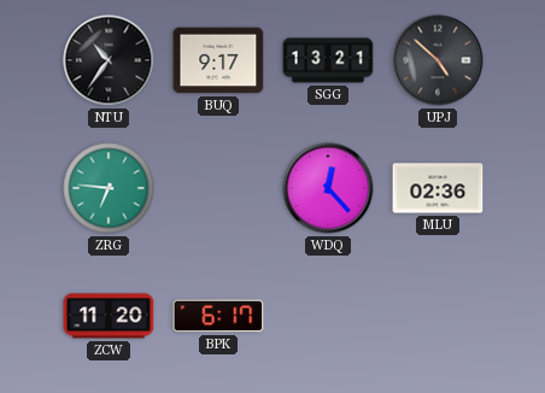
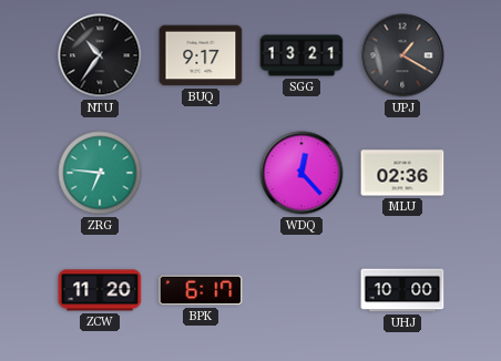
UPJ: 4:52 -> 1:20
UHJ: none -> 10:00
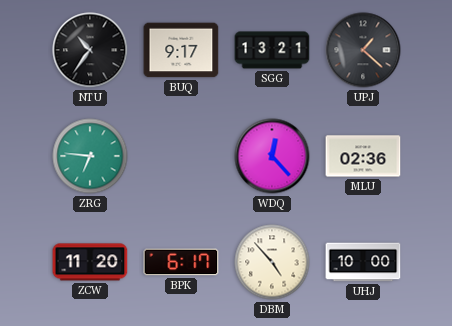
UPJ: 1:20 -> 1:22
DBM: none -> 4:53
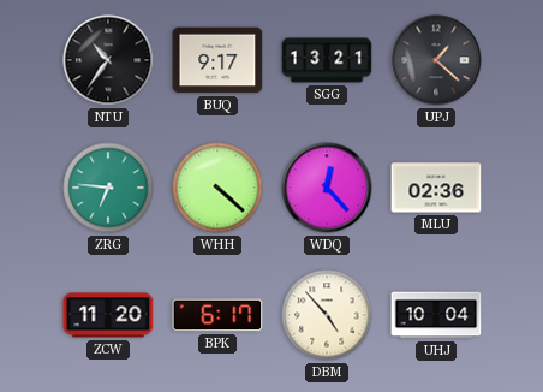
WHH: none -> 4:22
UHJ: 10:00 -> 10:04
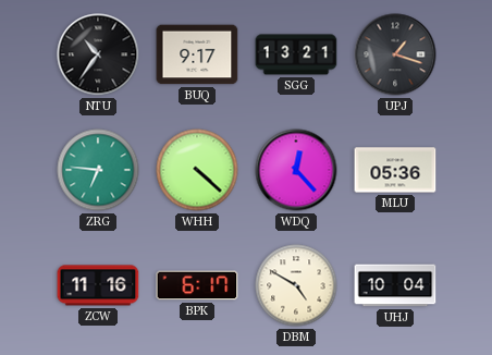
UPJ: 1:22 -> 1:18
MLU: 02:36 -> 05:36
ZCW: 11:20 -> 11:16
DBM: 4:53 -> 4:50
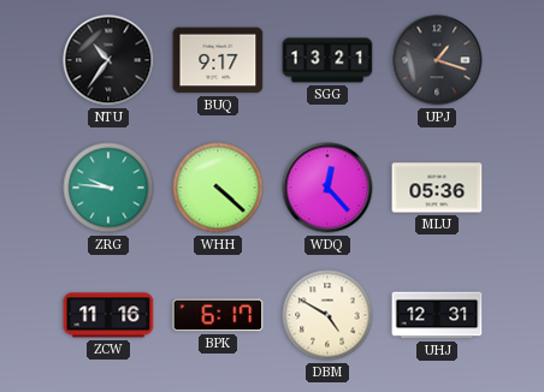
ZRG: 6:46 -> 9:46
UHJ: 10:04 -> 12:31
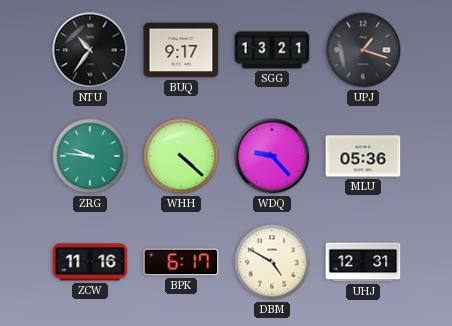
WDQ: 12:23 -> 9:23
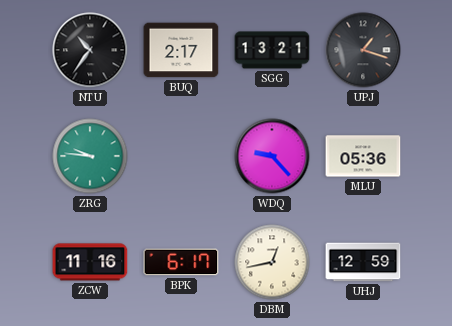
BUQ: 9:17 -> 2:17
WHH: 4:22 -> none
DBM: 4:50 -> 12:43
UHJ: 12:31 -> 12:59
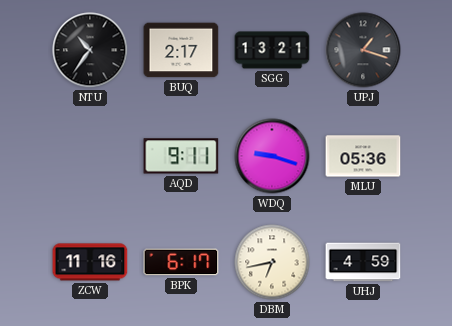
ZRG: 9:46 -> none
AQD: none -> 9:11
WDQ: 9:23 -> 9:18
DBM: 12:43 -> 6:43
UHJ: 12:59 -> 4:59
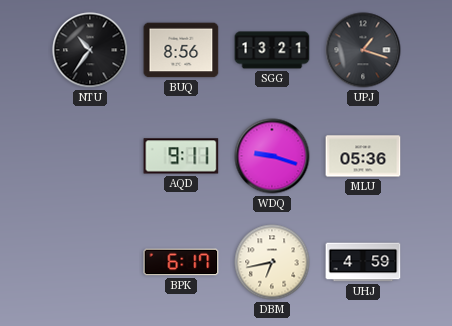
BUQ: 2:17 -> 8:56
ZCW: 11:16 -> none
